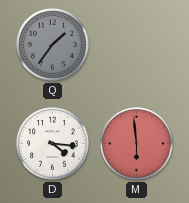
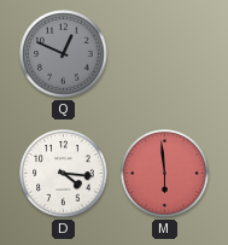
Q: 1:36 -> 12:49
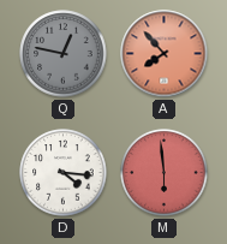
Q: 12:49 -> 12:47
A: none -> 7:53
